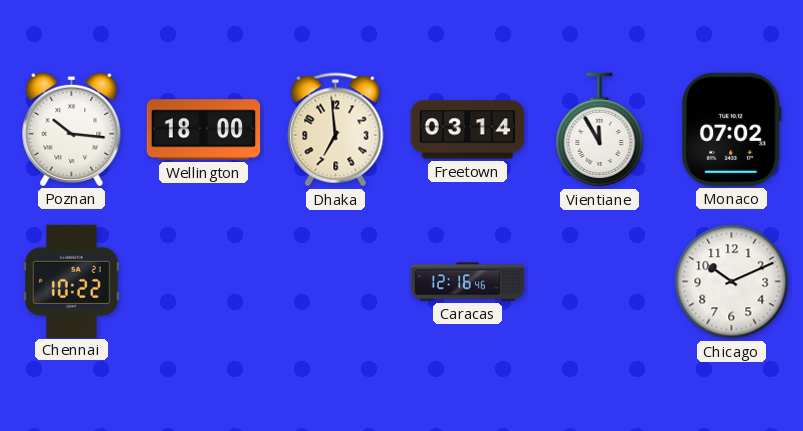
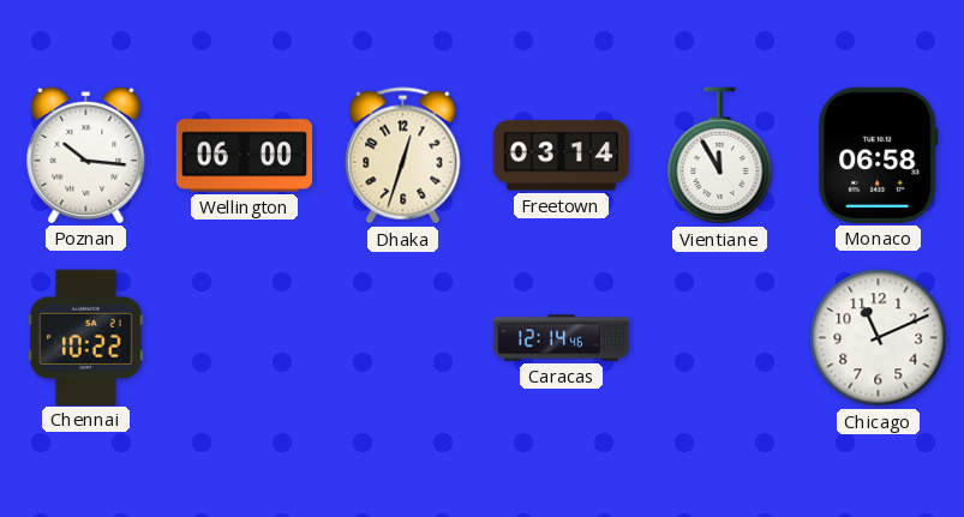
Wellington: 18:00 -> 06:00
Dhaka: 6:59 -> 12:33
Monaco: 07:02 -> 06:58
Caracas: 12:16 -> 12:14
Chicago: 10:11 -> 11:11
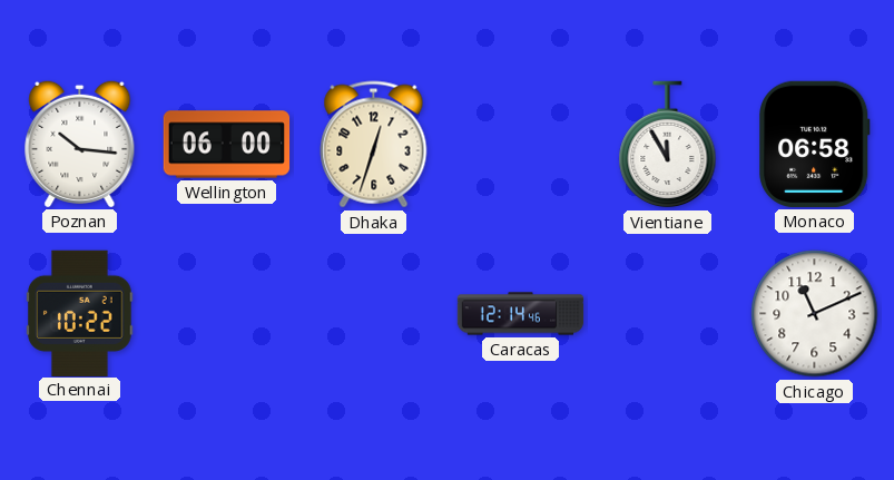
Freetown: 03:14 -> none
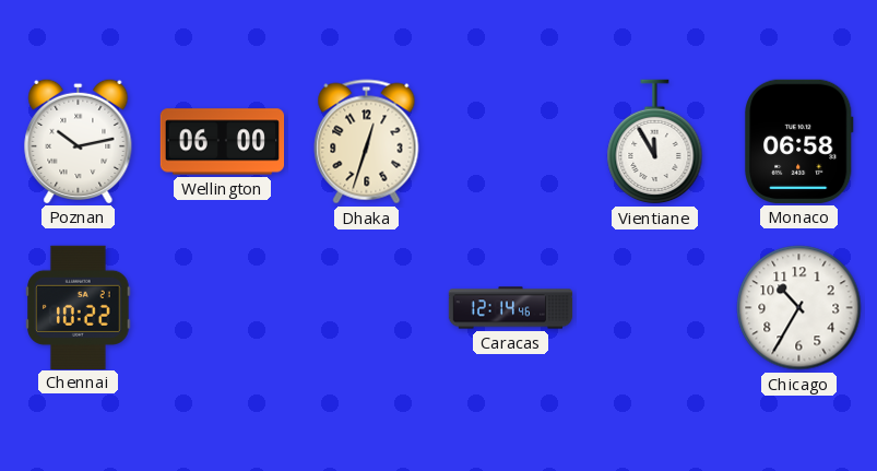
Poznan: 10:16 -> 10:13
Chicago: 11:11 -> 10:35
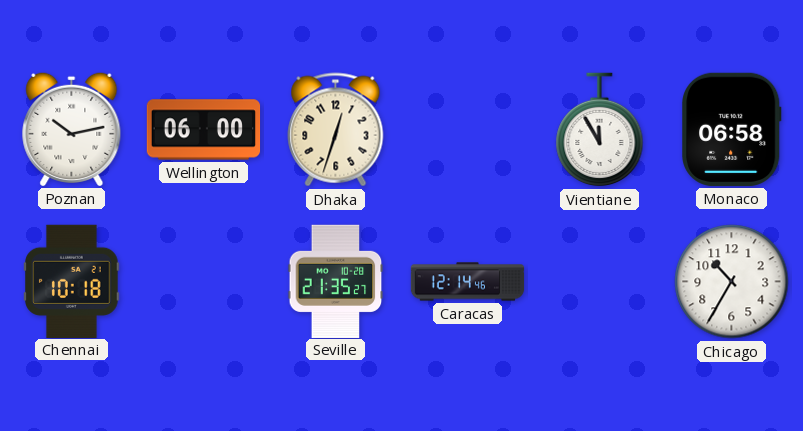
Chennai: 10:22 -> 10:18
Seville: none -> 21:35
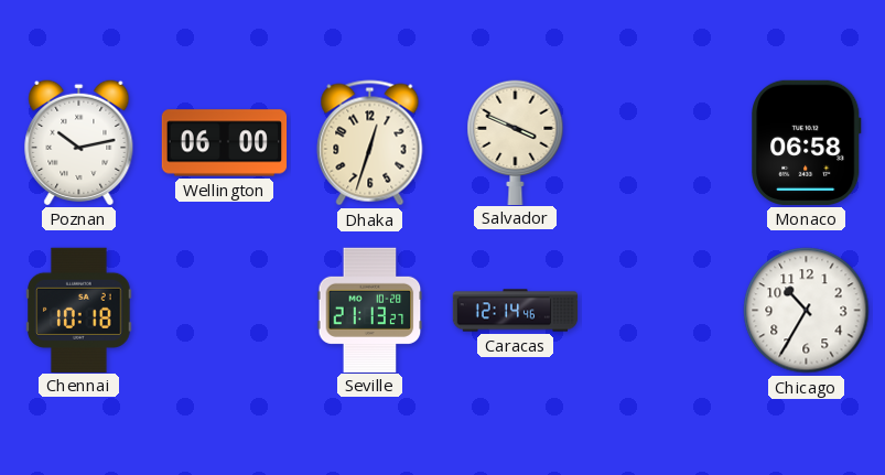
Salvador: none -> 3:49
Vientiane: 11:55 -> none
Seville: 21:35 -> 21:13
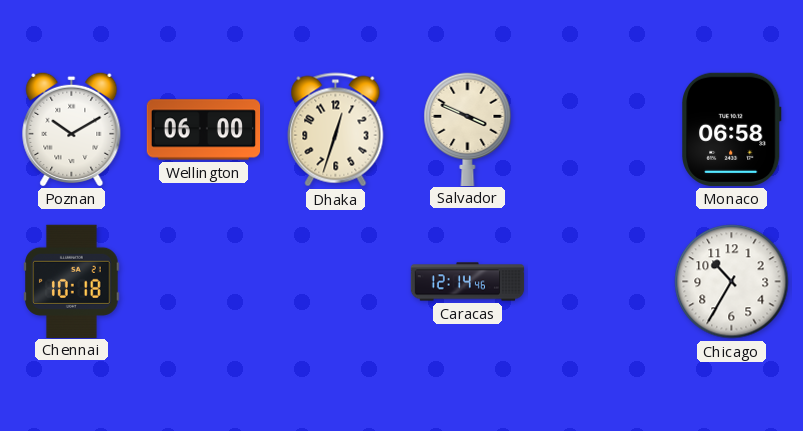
Poznan: 10:13 -> 10:10
Seville: 21:13 -> none
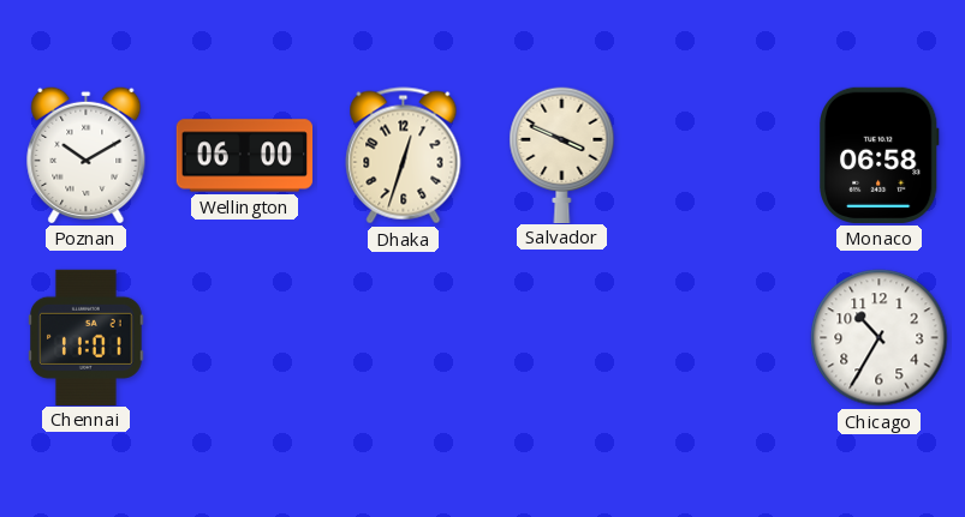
Chennai: 10:18 -> 11:01
Caracas: 12:14 -> none
